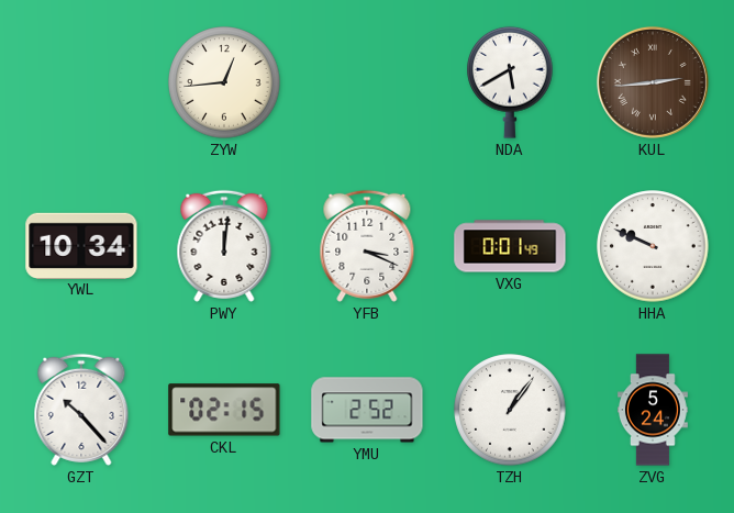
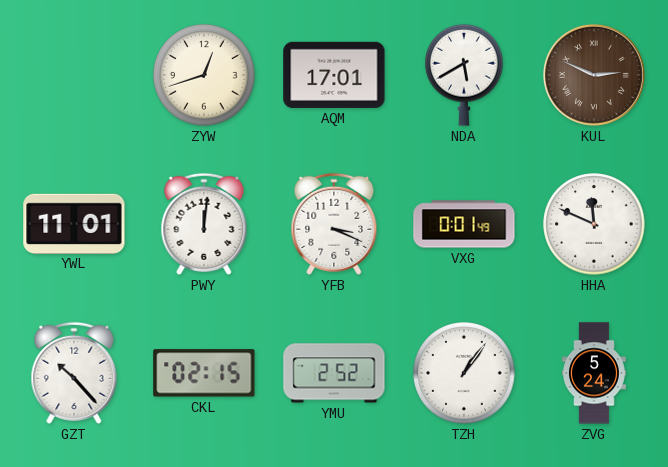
ZYW: 12:44 -> 12:42
AQM: none -> 17:01
KUL: 2:44 -> 2:49
YWL: 10:34 -> 11:01
HHA: 9:49 -> 11:49
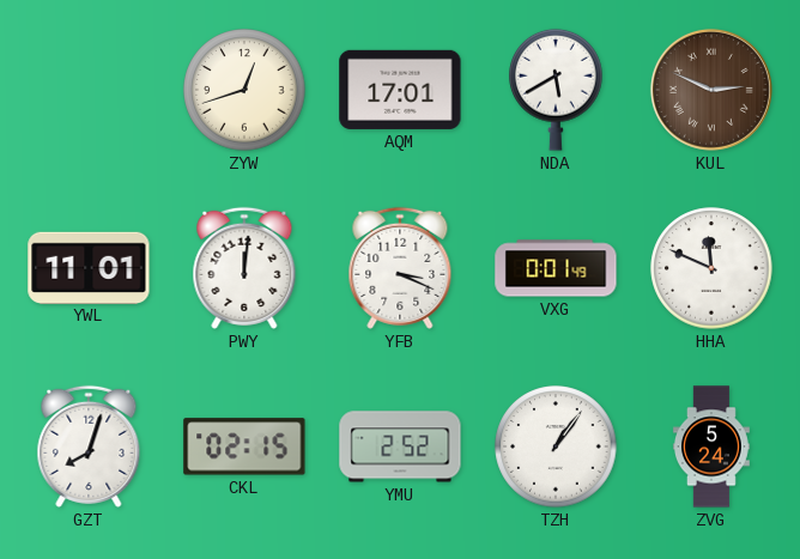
GZT: 10:23 -> 8:03
